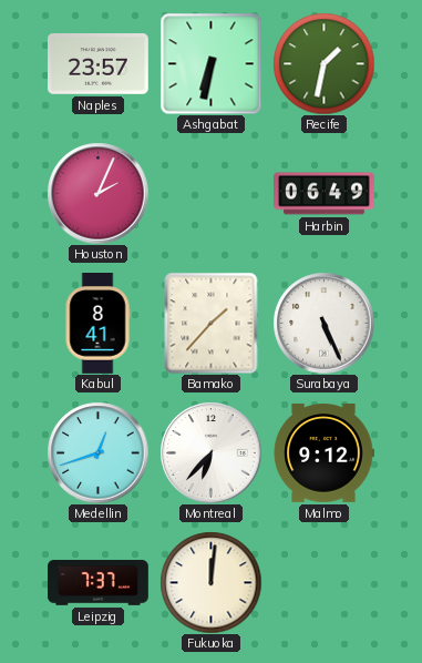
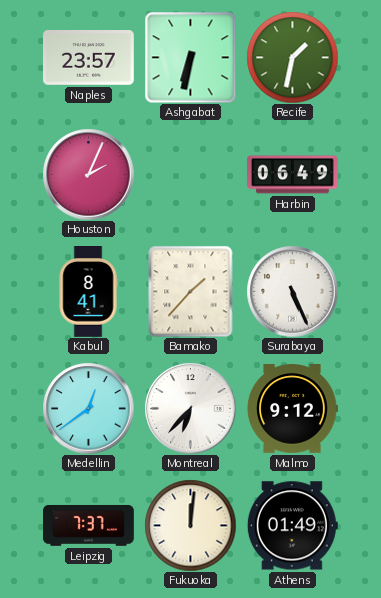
Medellin: 12:42 -> 12:39
Athens: none -> 01:49
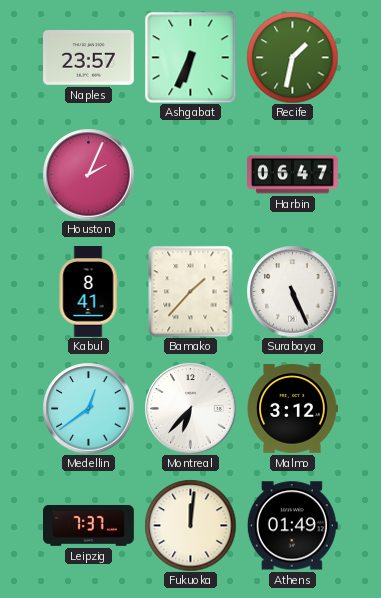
Ashgabat: 6:32 -> 6:34
Harbin: 06:49 -> 06:47
Malmo: 9:12 -> 3:12
